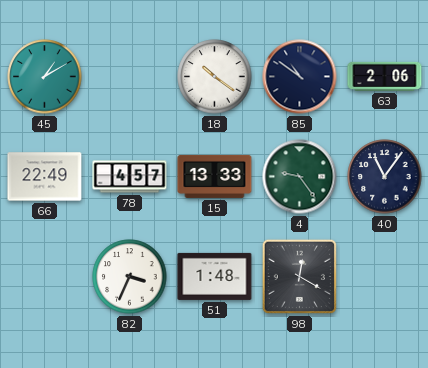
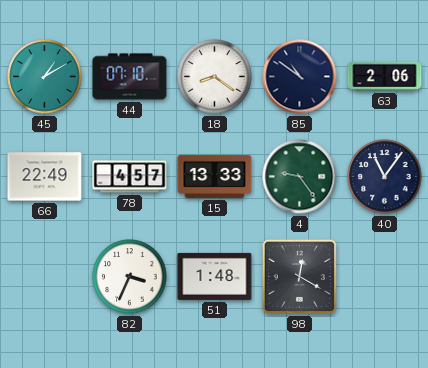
44: none -> 07:10
18: 10:21 -> 8:21
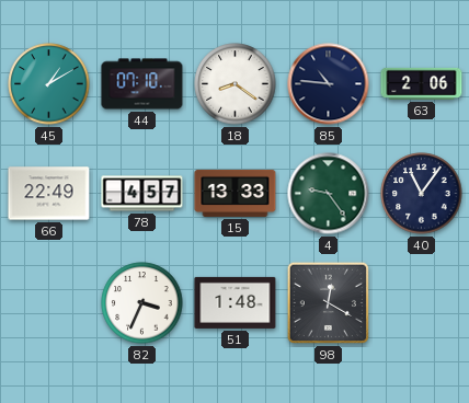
85: 10:51 -> 10:46
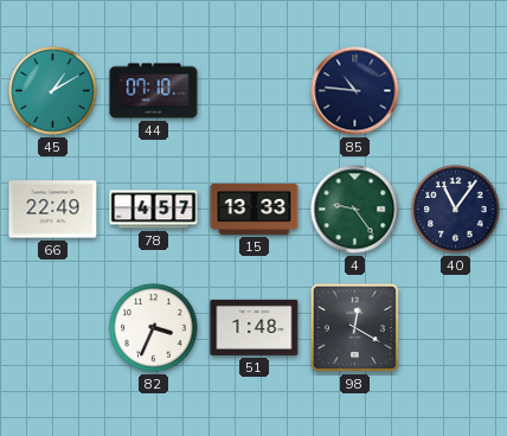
18: 8:21 -> none
63: 2:06 -> none
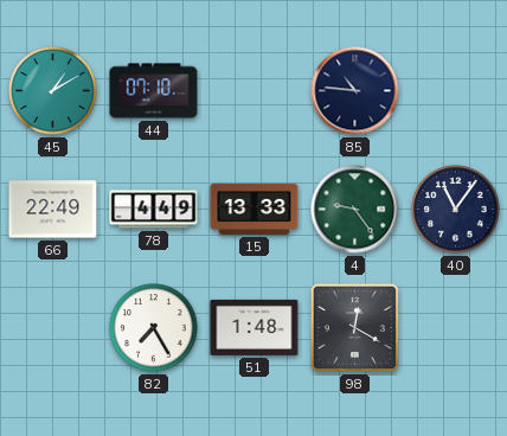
78: 4:57 -> 4:49
82: 3:34 -> 7:25
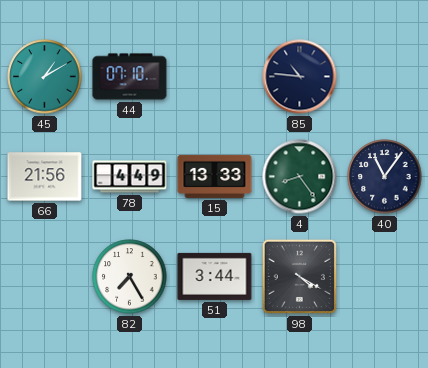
66: 22:49 -> 21:56
4: 9:24 -> 8:24
51: 1:48 -> 3:44
98: 12:20 -> 4:20
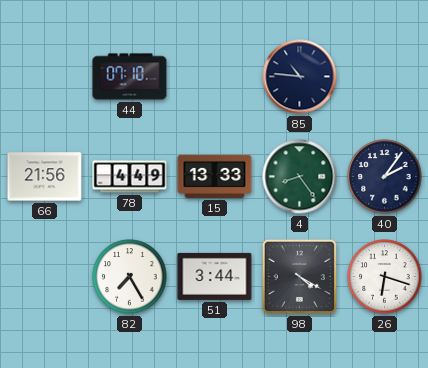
45: 1:10 -> none
40: 11:06 -> 2:06
26: none -> 6:18
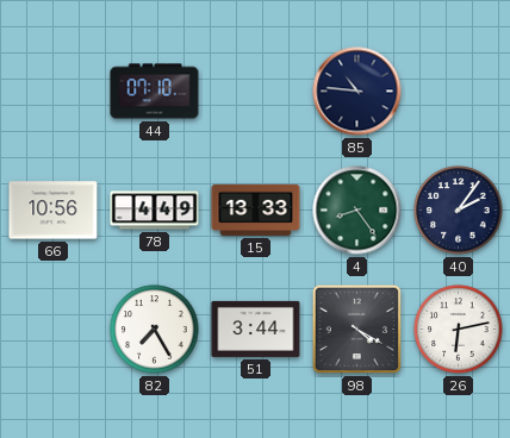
66: 21:56 -> 10:56
26: 6:18 -> 6:13
